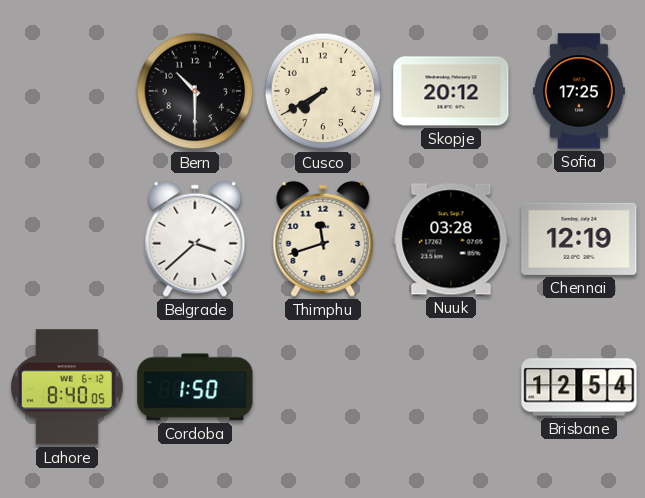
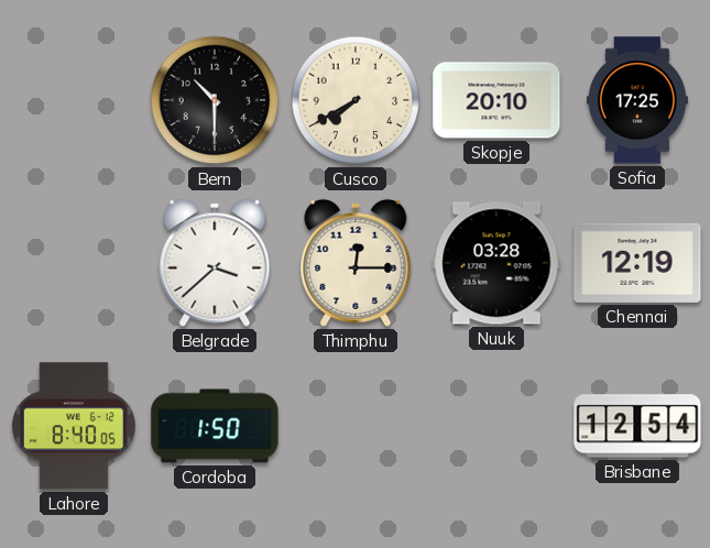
Skopje: 20:12 -> 20:10
Thimphu: 11:42 -> 12:15
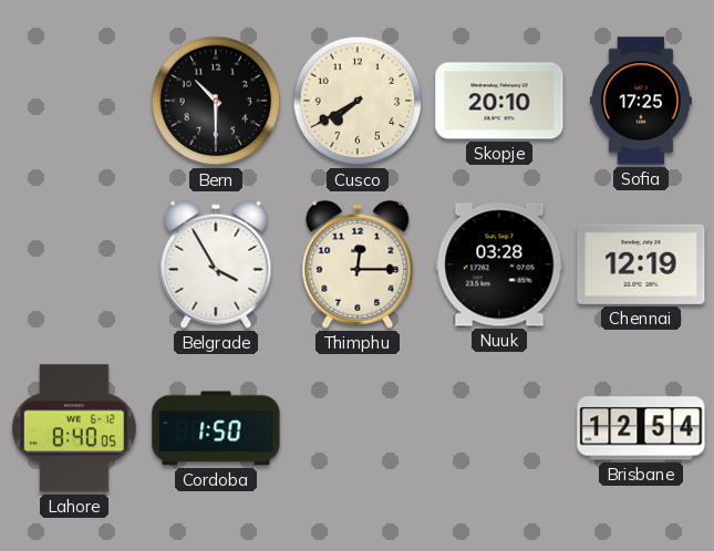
Belgrade: 3:38 -> 3:55
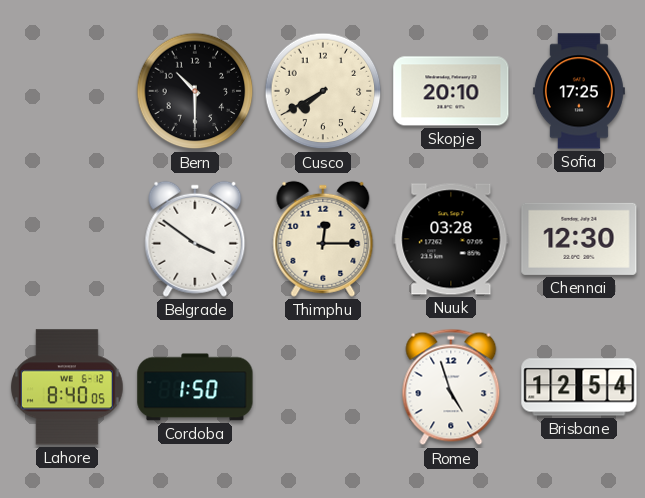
Belgrade: 3:55 -> 3:51
Chennai: 12:19 -> 12:30
Rome: none -> 4:57
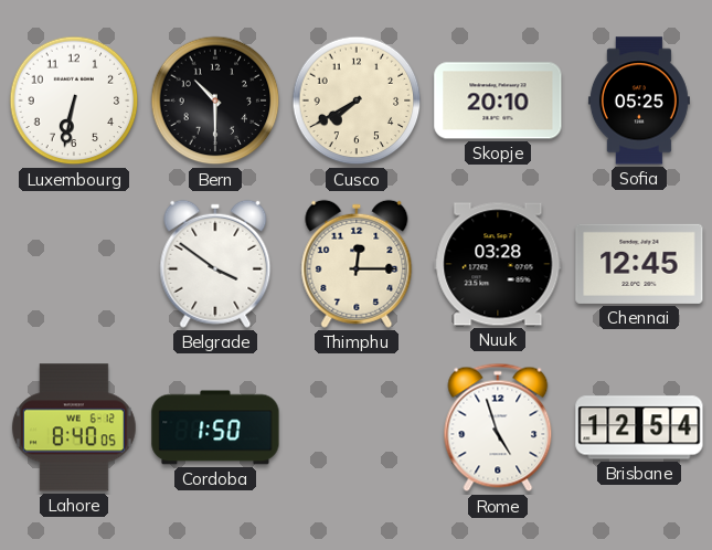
Luxembourg: none -> 6:32
Sofia: 17:25 -> 05:25
Chennai: 12:30 -> 12:45
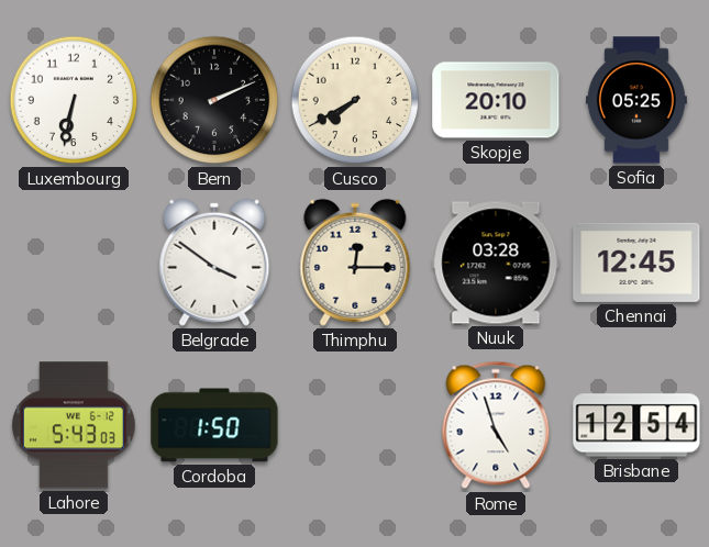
Bern: 10:30 -> 2:11
Lahore: 8:40 -> 5:43
